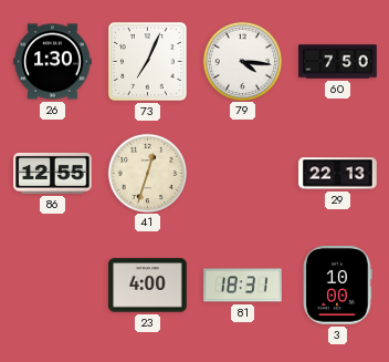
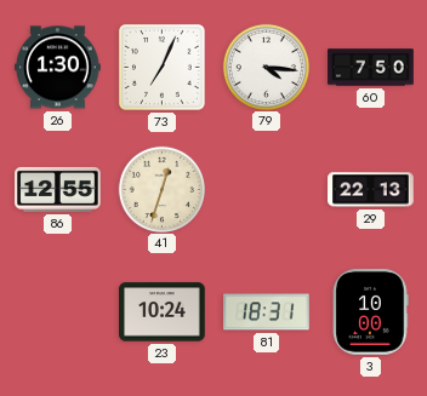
23: 4:00 -> 10:24
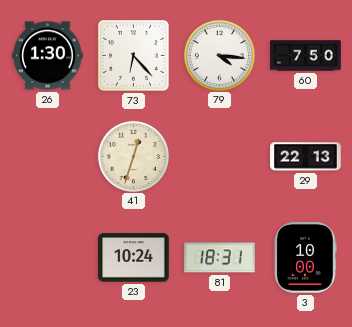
73: 7:04 -> 6:23
86: 12:55 -> none
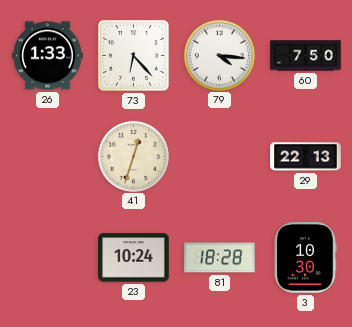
26: 1:30 -> 1:33
81: 18:31 -> 18:28
3: 10:00 -> 10:30
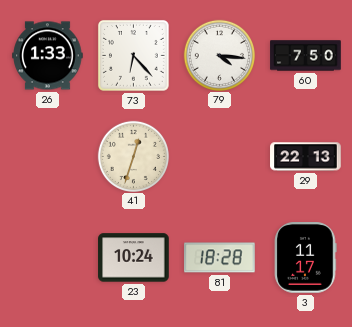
3: 10:30 -> 11:17
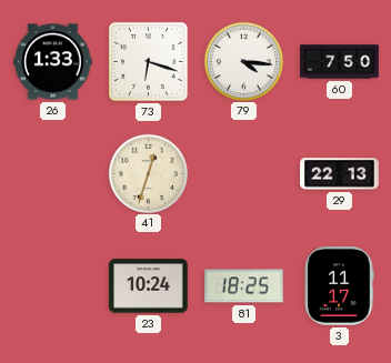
73: 6:23 -> 6:18
81: 18:28 -> 18:25
